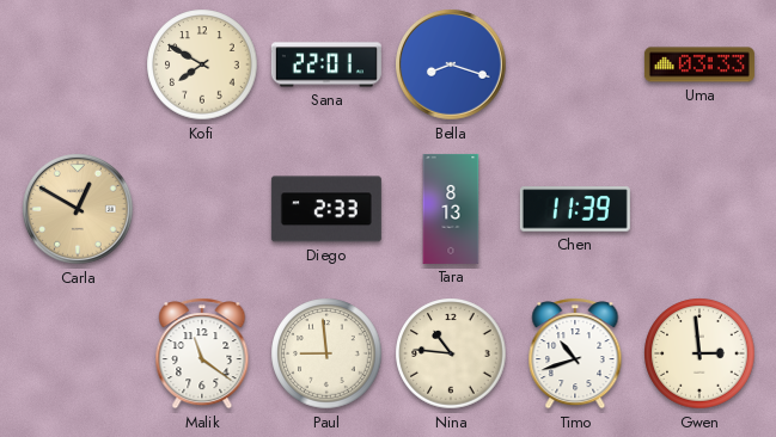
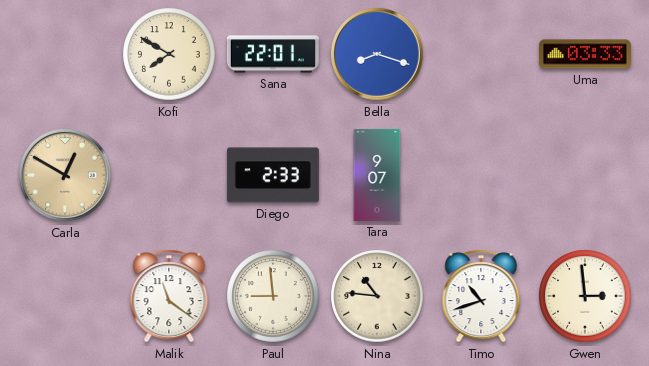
Tara: 8:13 -> 9:07
Chen: 11:39 -> none
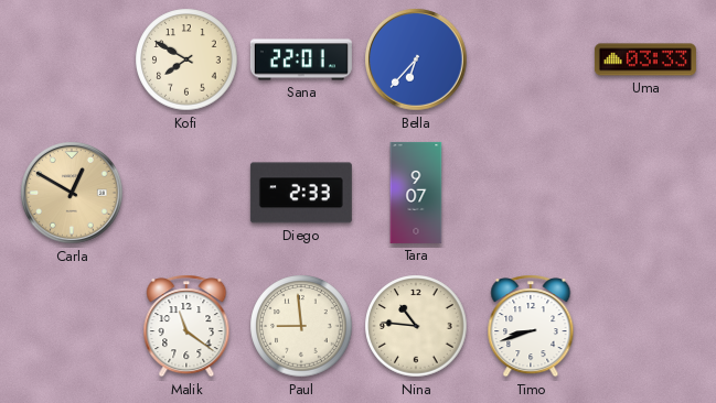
Bella: 8:18 -> 6:37
Timo: 10:42 -> 8:42
Gwen: 2:59 -> none
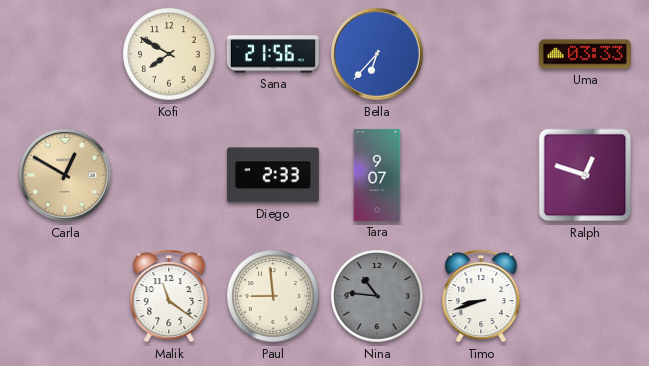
Sana: 22:01 -> 21:56
Ralph: none -> 12:48
Nina dial: cream -> grey
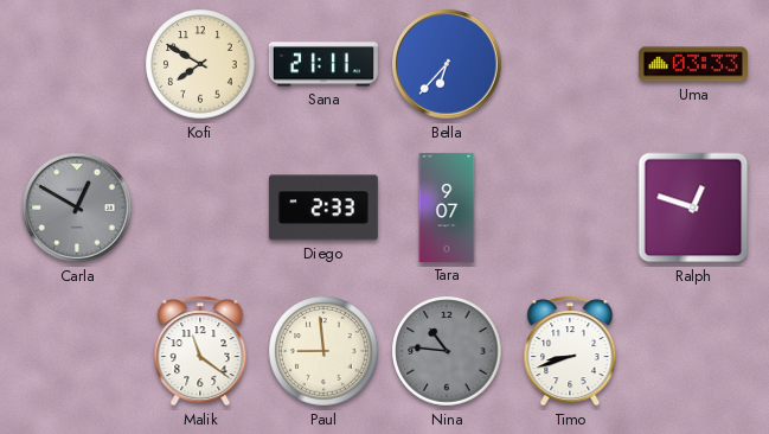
Sana: 21:56 -> 21:11
Carla dial: champagne -> grey
